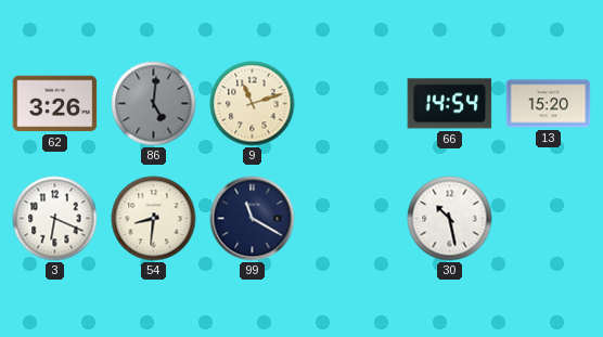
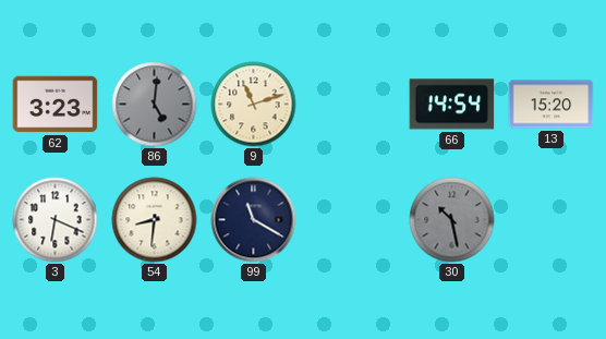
62: 3:26 -> 3:23
30 dial: white -> grey
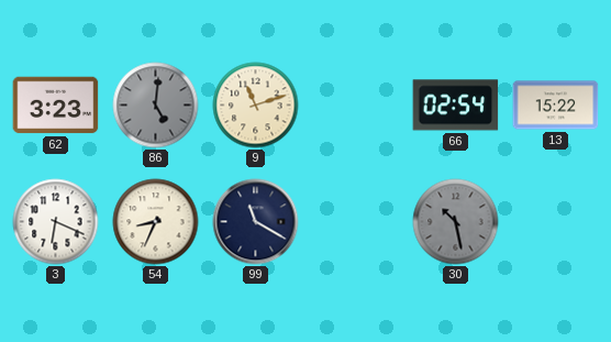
66: 14:54 -> 02:54
13: 15:20 -> 15:22
54: 8:31 -> 8:34
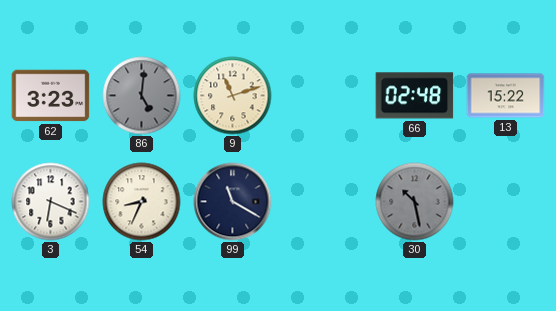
66: 02:54 -> 02:48
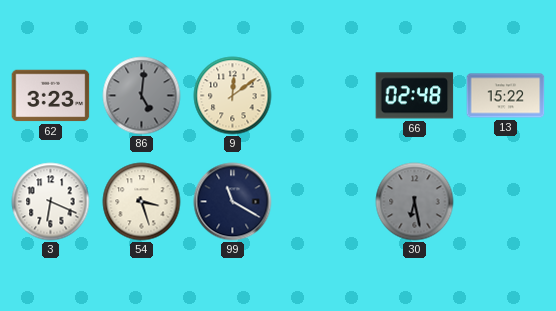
9: 11:12 -> 12:09
54: 8:34 -> 3:27
30: 10:28 -> 6:28
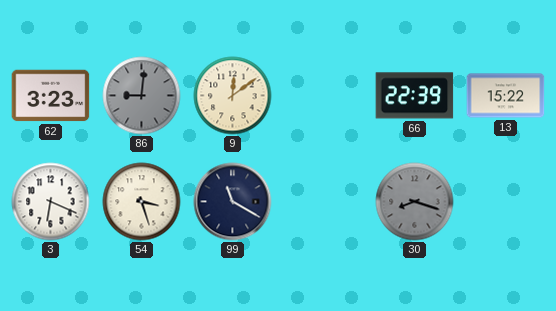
86: 5:01 -> 9:01
66: 02:48 -> 22:39
30: 6:28 -> 8:18
